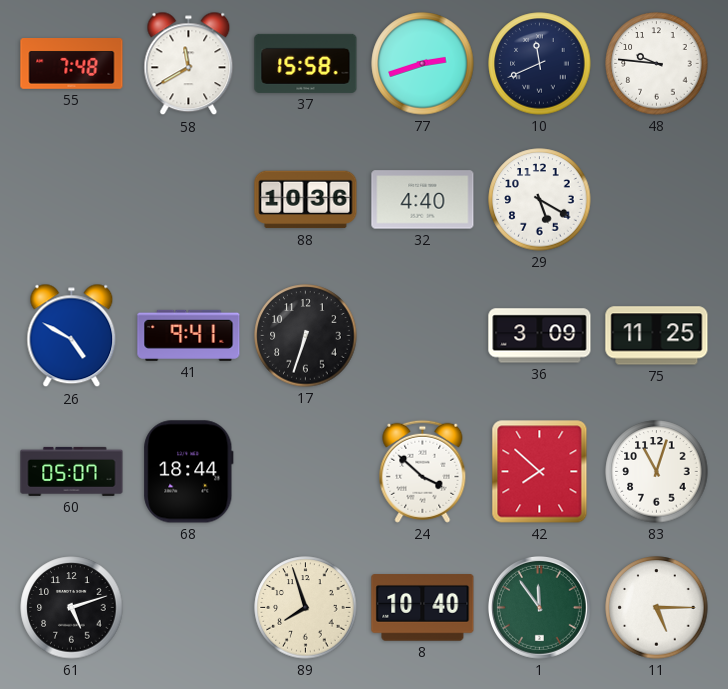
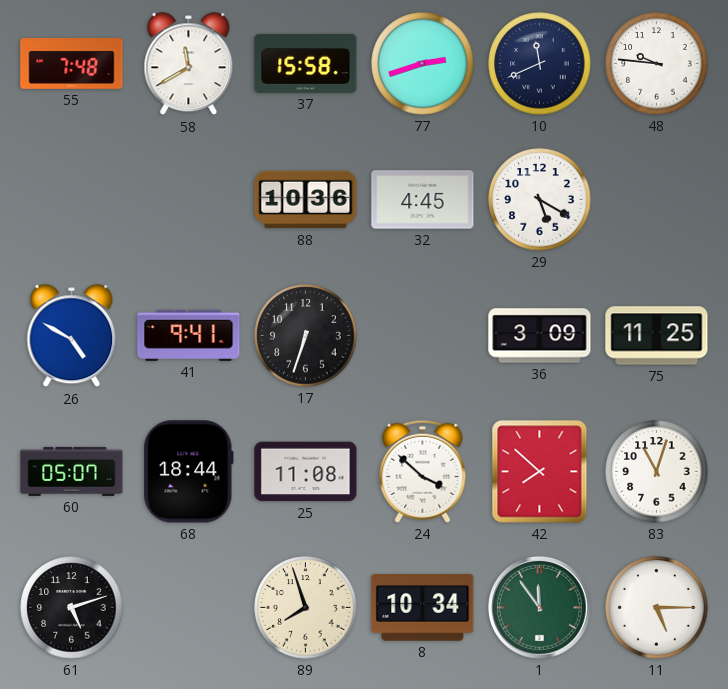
32: 4:40 -> 4:45
25: none -> 11:08
8: 10:40 -> 10:34
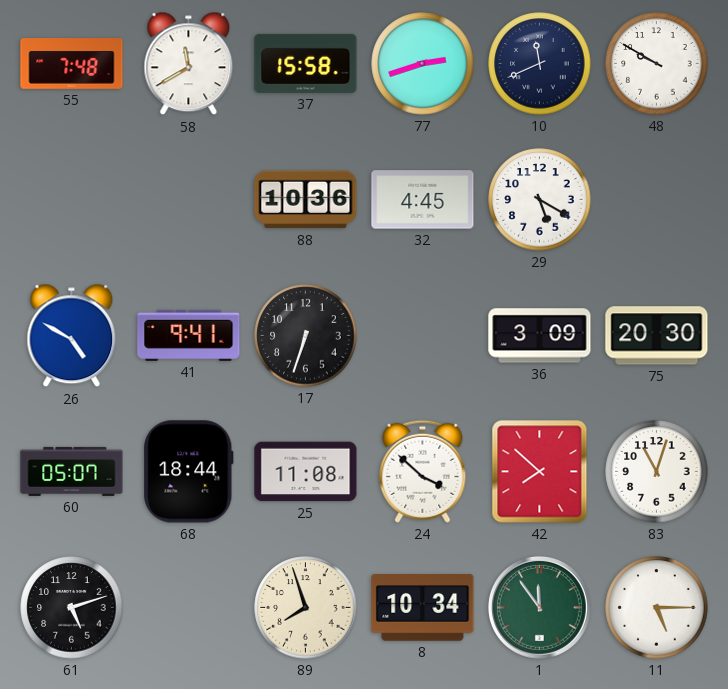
48: 9:46 -> 9:50
75: 11:25 -> 20:30
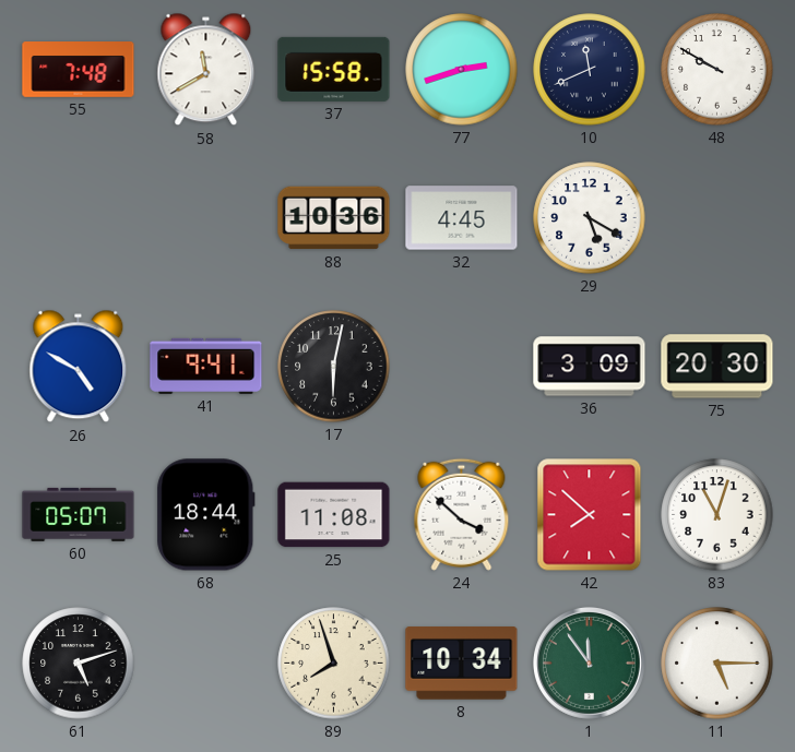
17: 6:33 -> 6:02
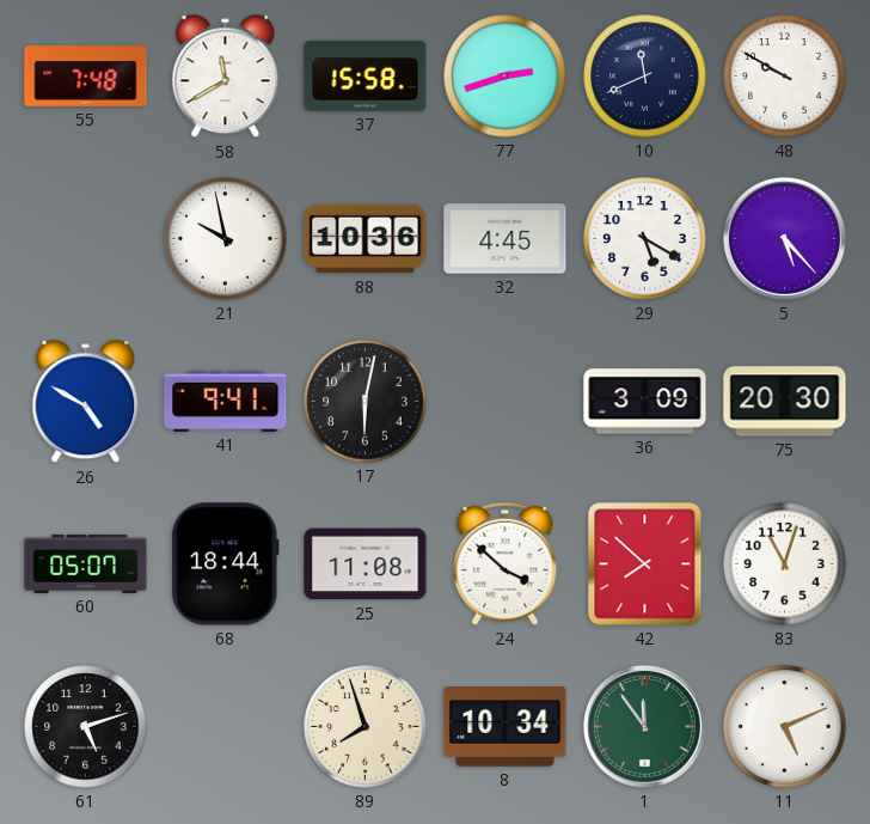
21: none -> 9:58
5: none -> 5:23
11: 5:15 -> 5:11
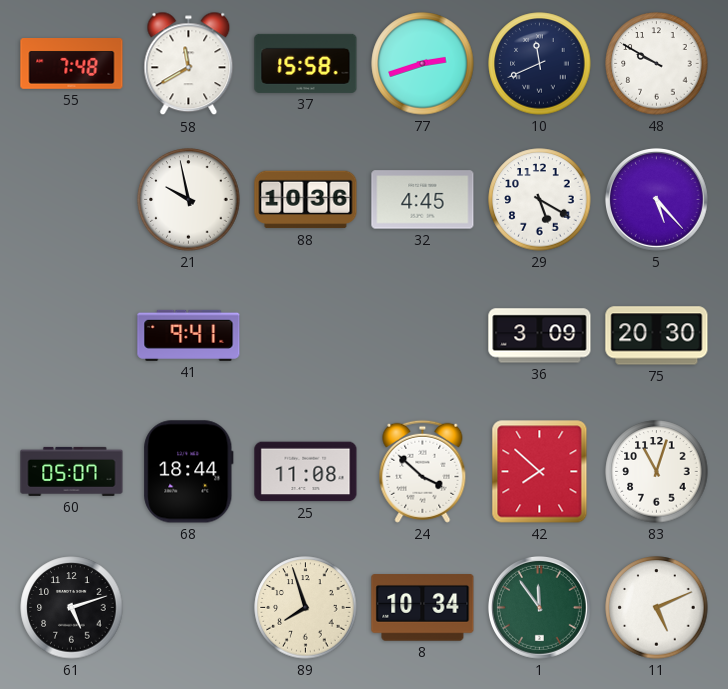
26: 4:50 -> none
17: 6:02 -> none
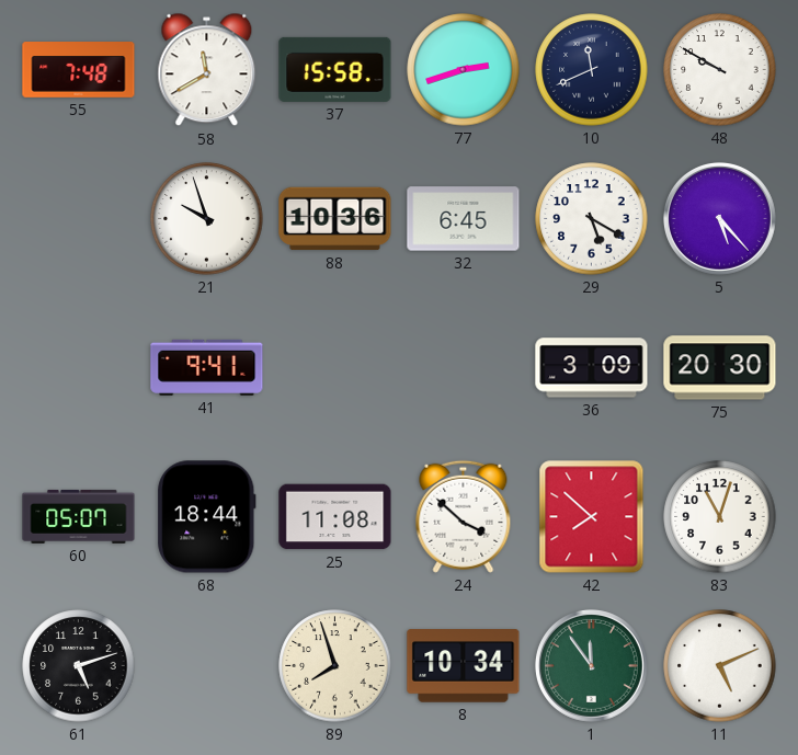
21: 9:58 -> 9:57
32: 4:45 -> 6:45
